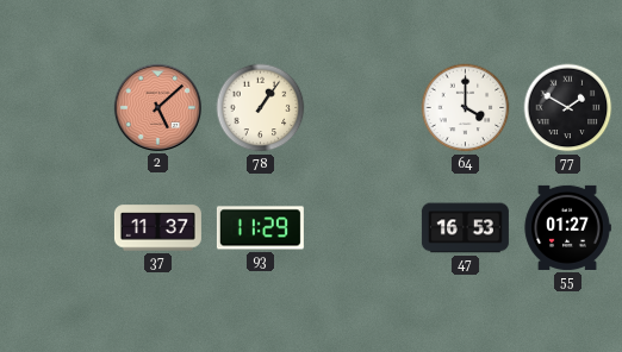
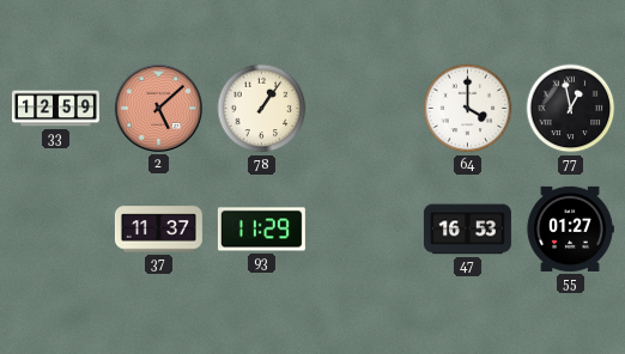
33: none -> 12:59
77: 1:50 -> 12:58
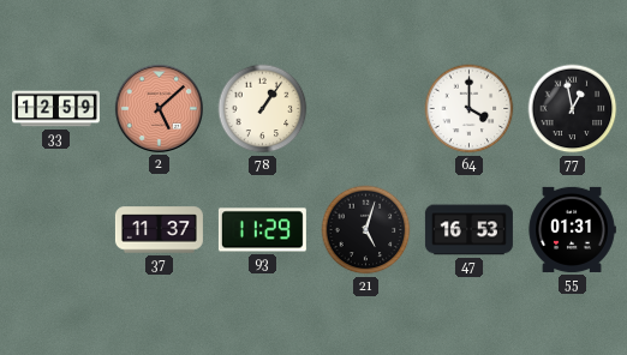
21: none -> 5:03
55: 01:27 -> 01:31
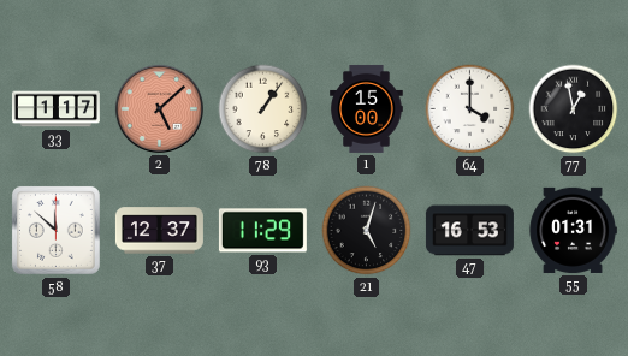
33: 12:59 -> 1:17
1: none -> 15:00
58: none -> 11:52
37: 11:37 -> 12:37
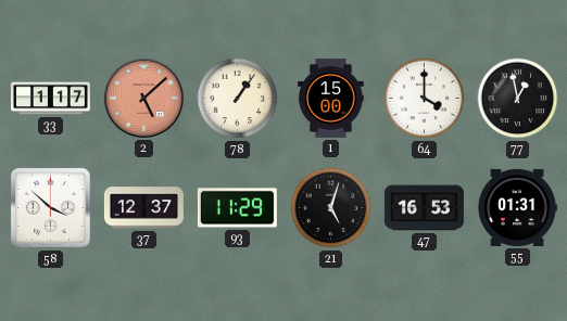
58: 11:52 -> 3:52
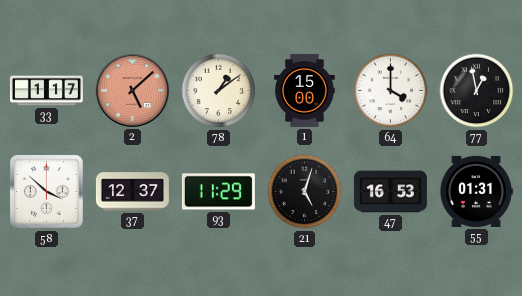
78: 1:06 -> 1:09
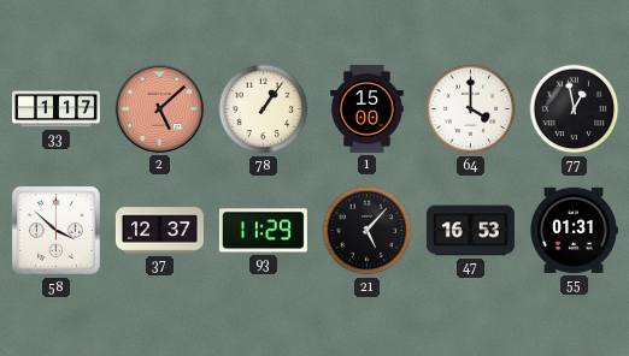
78: 1:09 -> 1:06
21: 5:03 -> 5:07
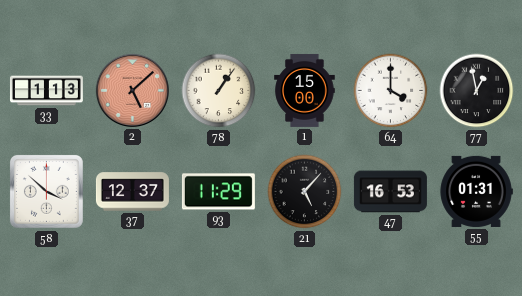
33: 1:17 -> 1:13
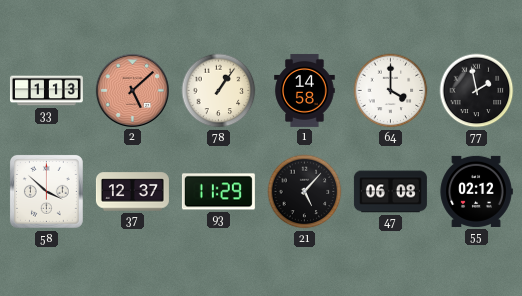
1: 15:00 -> 14:58
77: 12:58 -> 1:58
47: 16:53 -> 06:08
55: 01:31 -> 02:12
